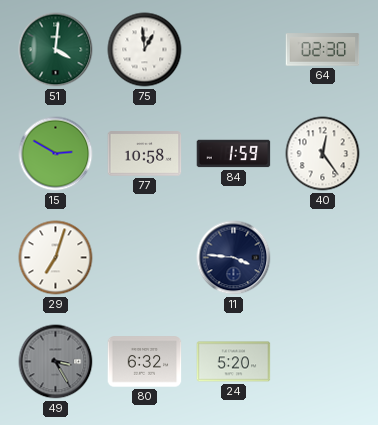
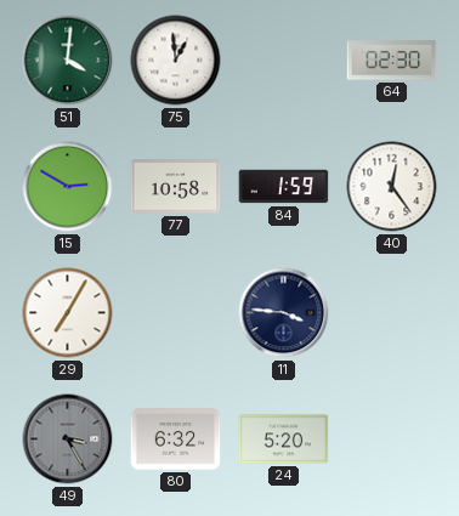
29: 7:03 -> 7:05
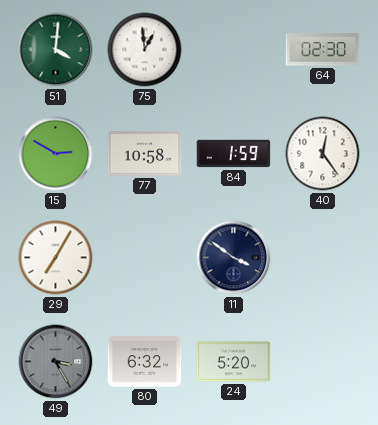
11: 3:46 -> 3:51
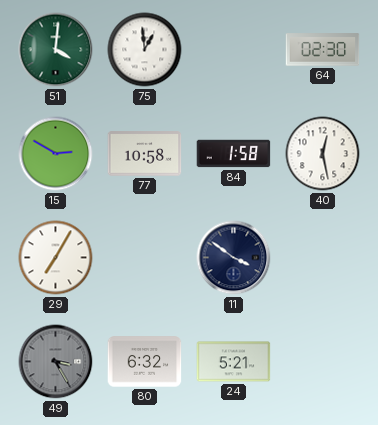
84: 1:59 -> 1:58
40: 12:24 -> 12:28
24: 5:20 -> 5:21
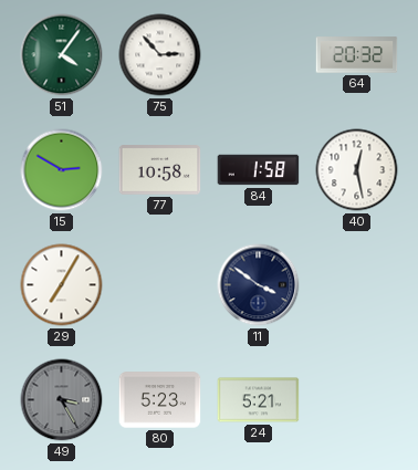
51: 4:01 -> 4:06
75: 12:59 -> 2:53
64: 02:30 -> 20:32
80: 6:32 -> 5:23
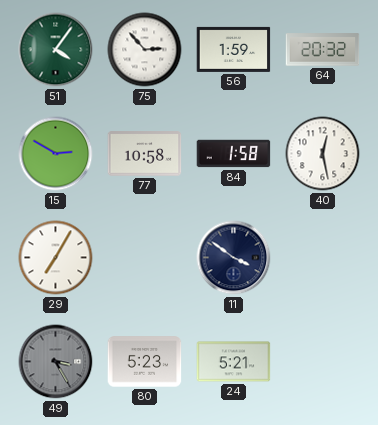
56: none -> 1:59
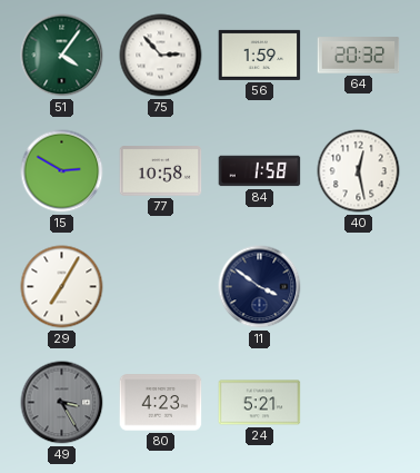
80: 5:23 -> 4:23
